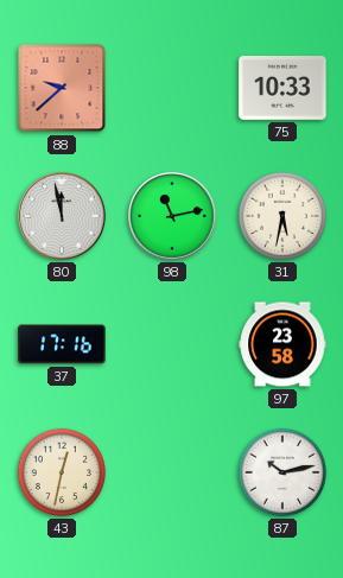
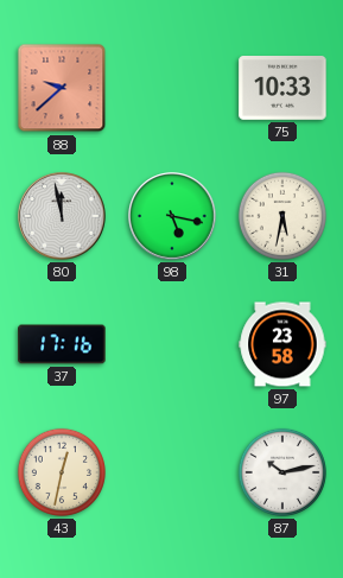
98: 11:13 -> 5:17
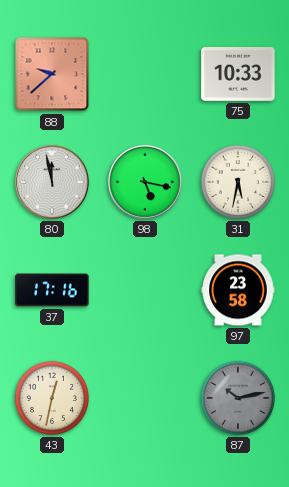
87 dial: white -> grey
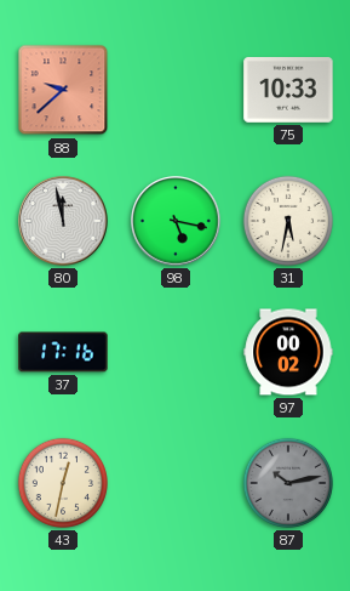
97: 23:58 -> 00:02
